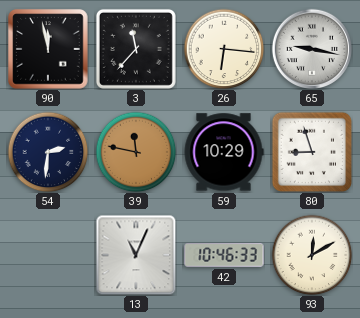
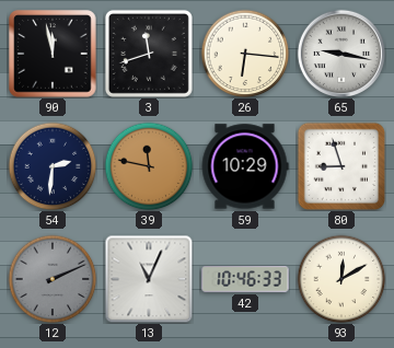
3: 11:37 -> 11:42
12: none -> 2:11
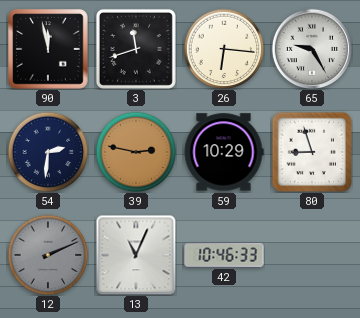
65: 9:17 -> 9:25
39: 11:47 -> 2:47
93: 12:10 -> none
